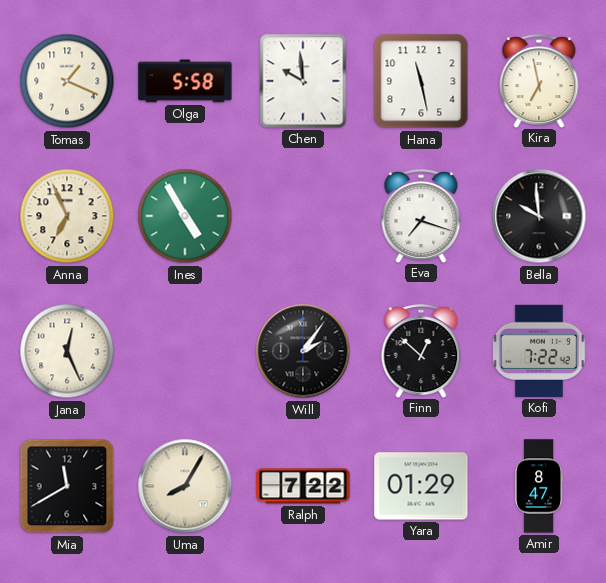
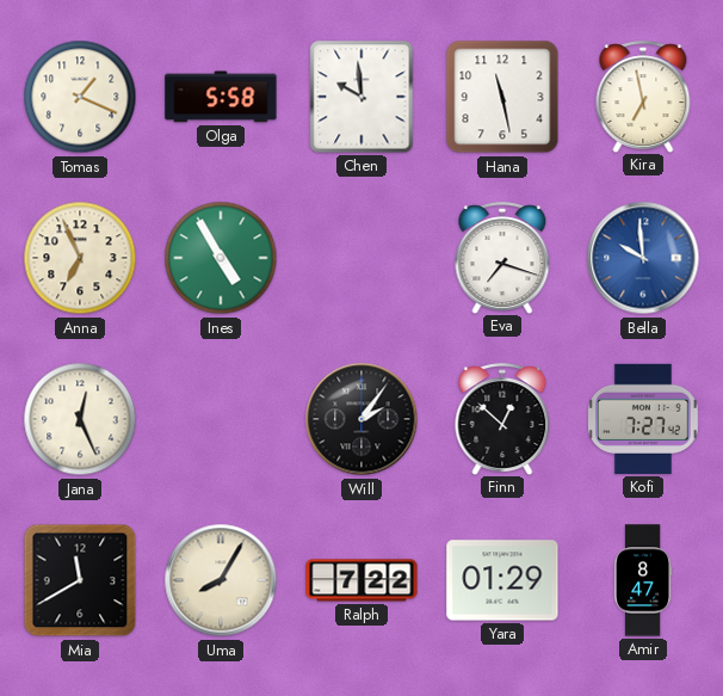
Bella dial: black -> blue
Kofi: 7:22 -> 7:27
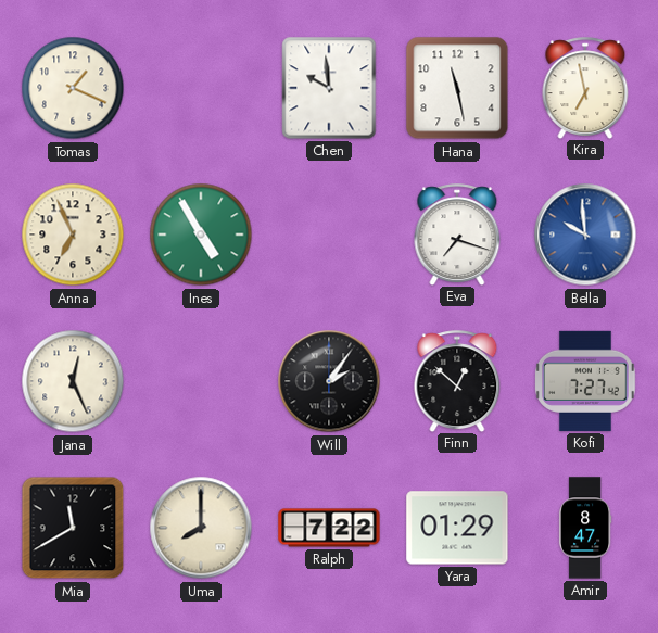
Olga: 5:58 -> none
Uma: 8:05 -> 8:00
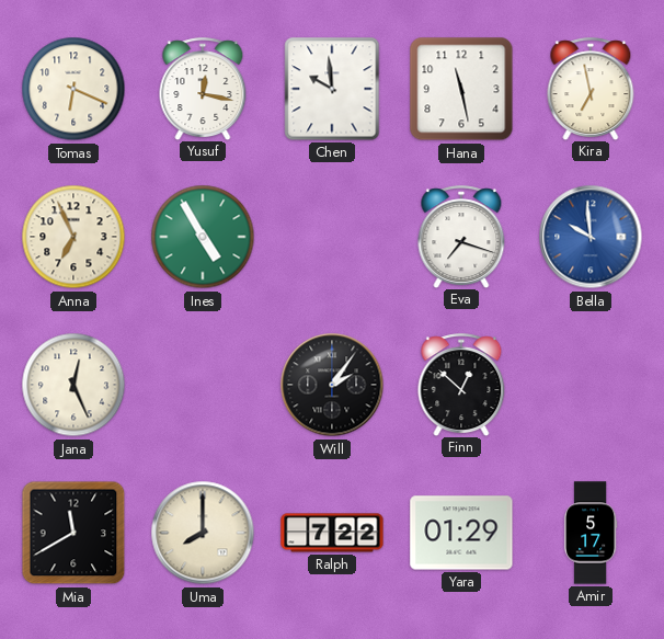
Tomas: 1:19 -> 6:19
Yusuf: none -> 12:17
Kofi: 7:27 -> none
Amir: 8:47 -> 5:17
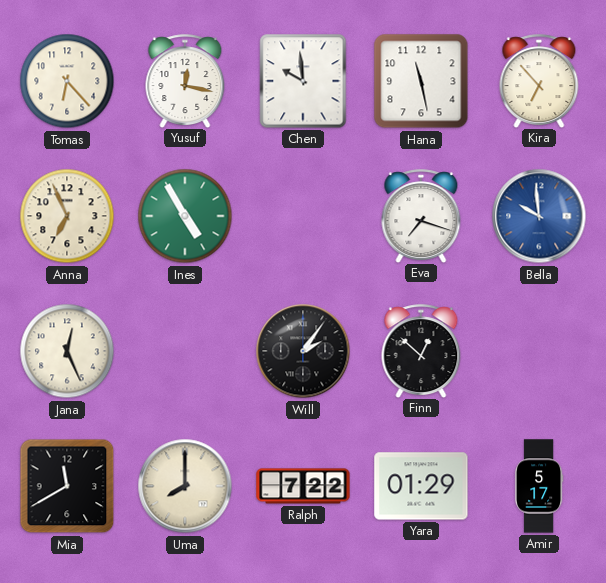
Tomas: 6:19 -> 6:23
Kira: 6:58 -> 6:53
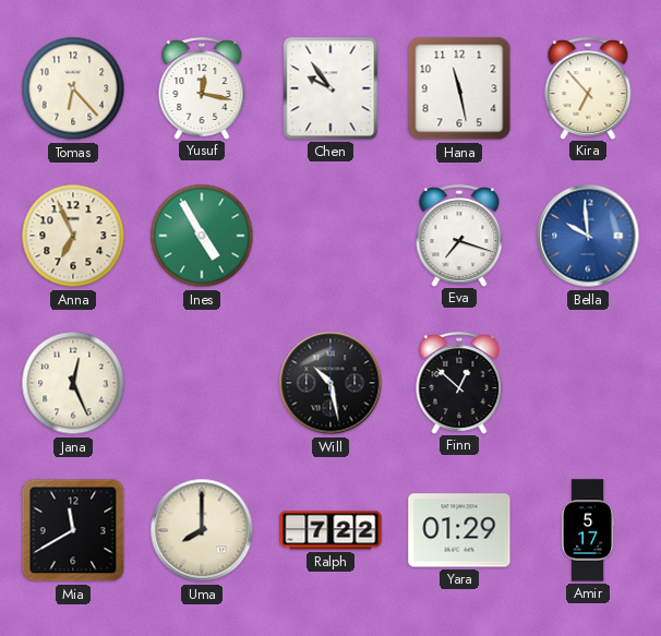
Chen: 9:59 -> 9:54
Will: 2:06 -> 10:28
